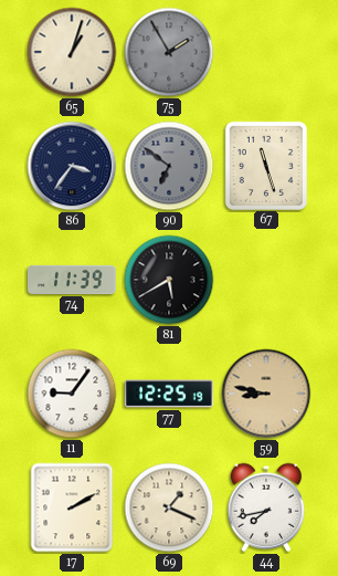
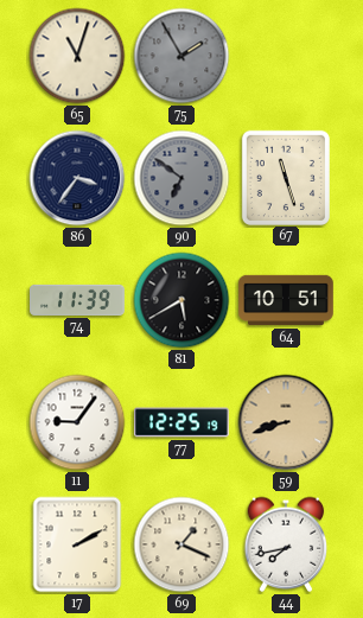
65: 1:03 -> 11:03
64: none -> 10:51
59: 8:47 -> 8:42
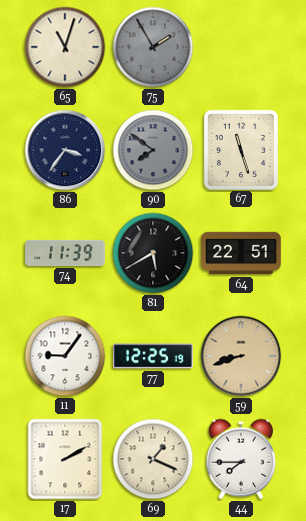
90: 6:51 -> 7:51
64: 10:51 -> 22:51
44: 7:43 -> 7:45
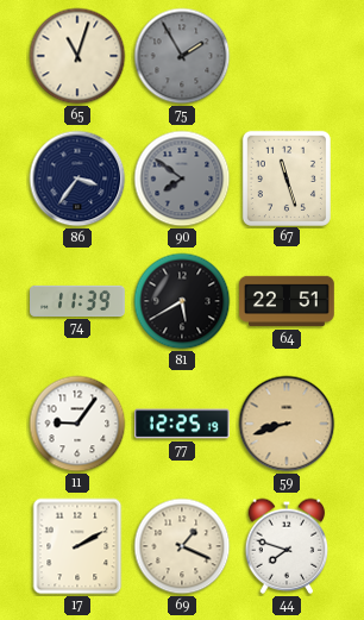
44: 7:45 -> 7:48
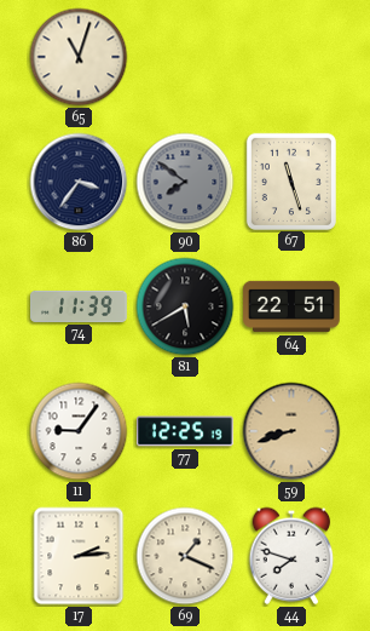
75: 1:55 -> none
17: 2:10 -> 2:14
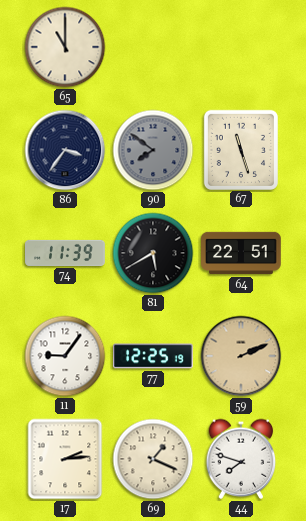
65: 11:03 -> 11:00
59: 8:42 -> 2:11
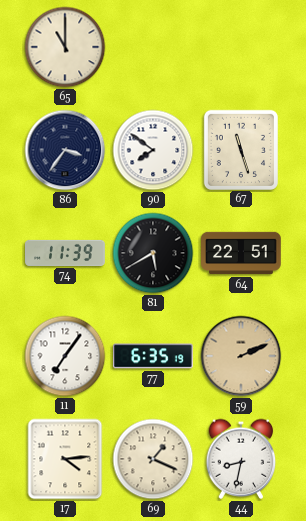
90 dial: grey -> white
11: 9:06 -> 7:06
77: 12:25 -> 6:35
17: 2:14 -> 4:14
44: 7:48 -> 8:32
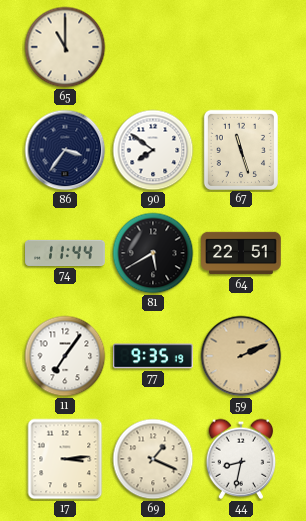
74: 11:39 -> 11:44
77: 6:35 -> 9:35
17: 4:14 -> 3:14
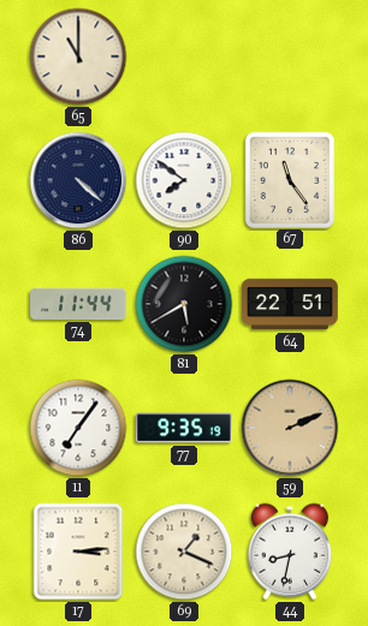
86: 3:36 -> 4:22
67: 11:27 -> 11:24
